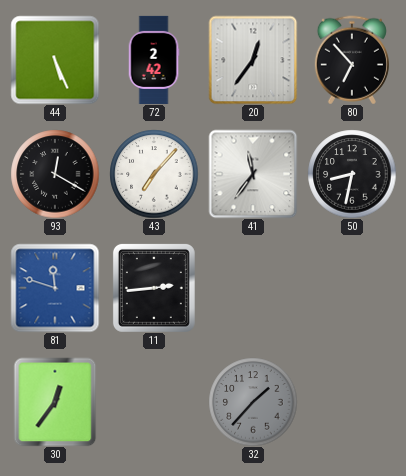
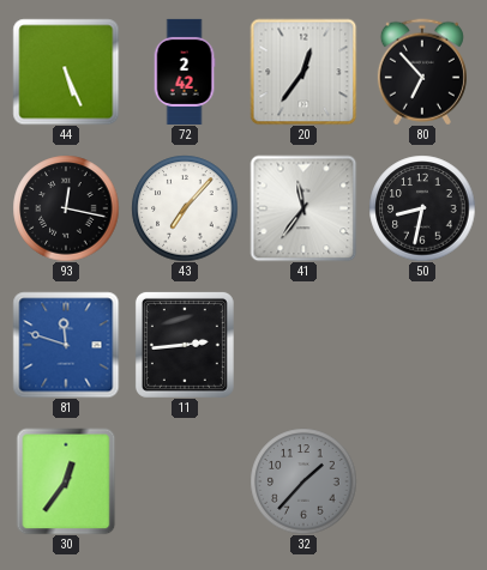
93: 12:20 -> 12:17
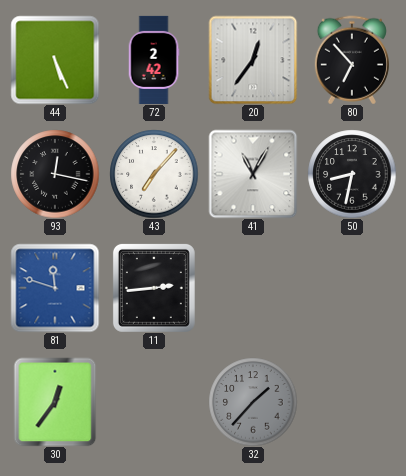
41: 11:36 -> 11:05
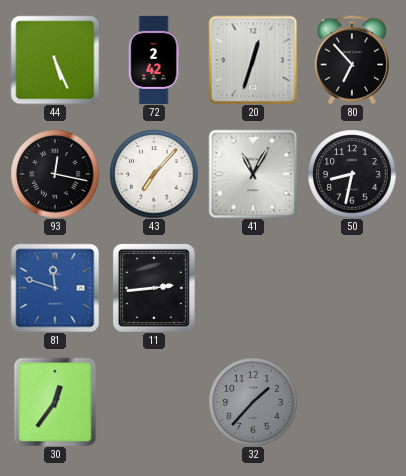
20: 12:36 -> 12:33
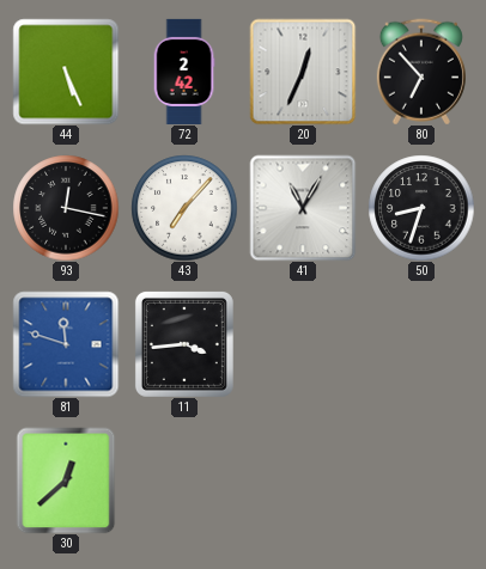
20: 12:33 -> 12:34
50: 8:32 -> 8:33
11: 2:44 -> 3:44
30: 12:36 -> 12:38
32: 1:37 -> none
